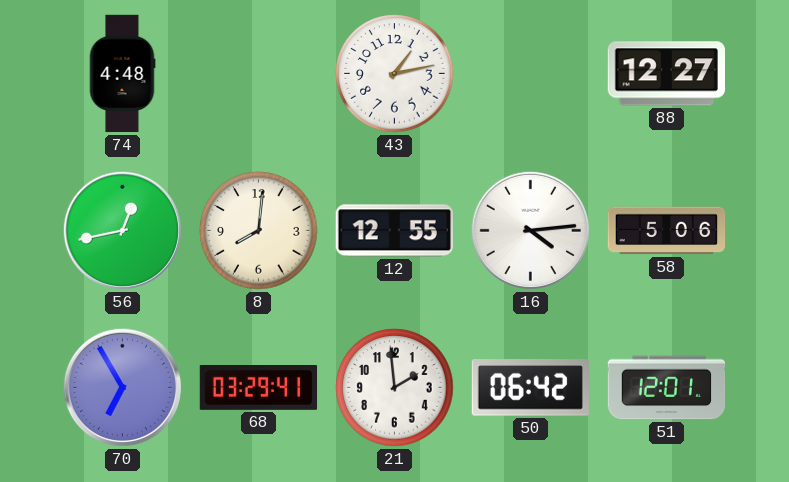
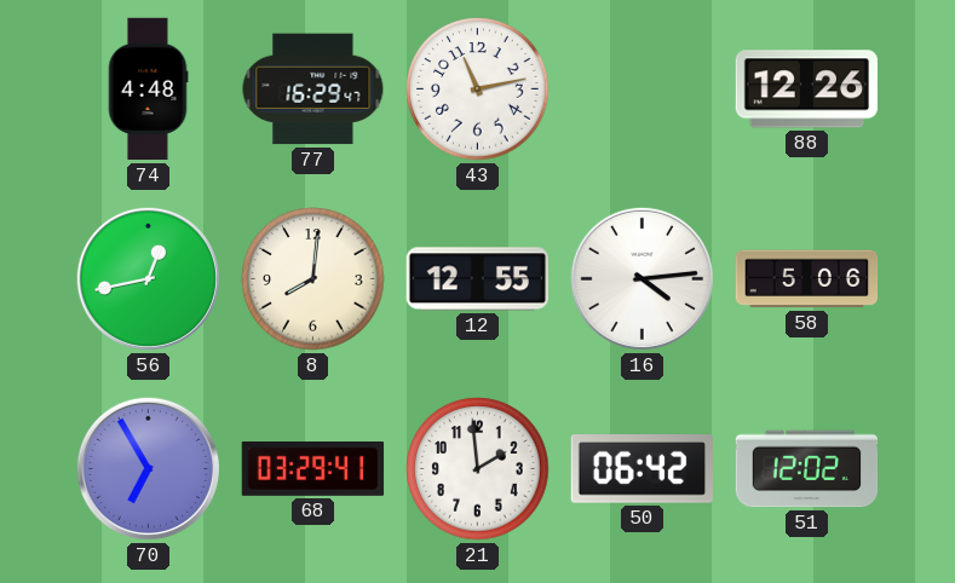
77: none -> 16:29
43: 1:13 -> 11:13
88: 12:27 -> 12:26
51: 12:01 -> 12:02
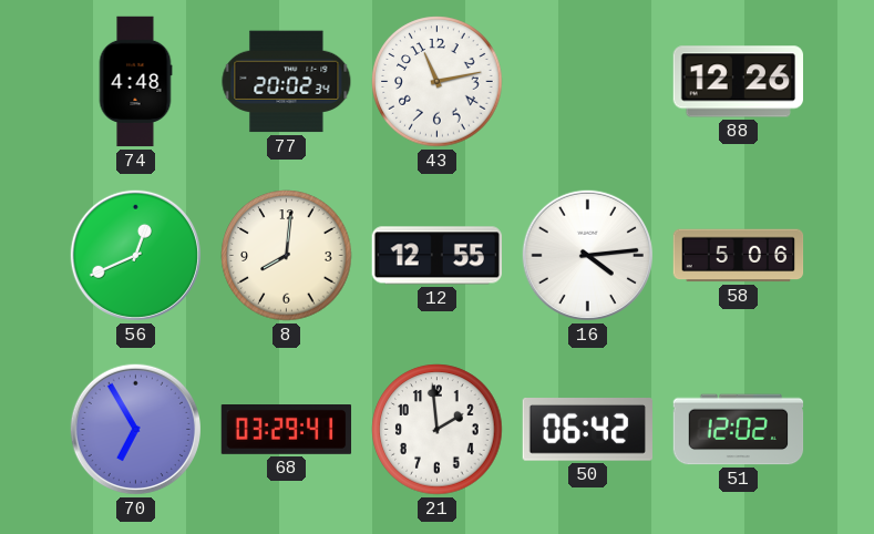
77: 16:29 -> 20:02
56: 12:43 -> 12:41
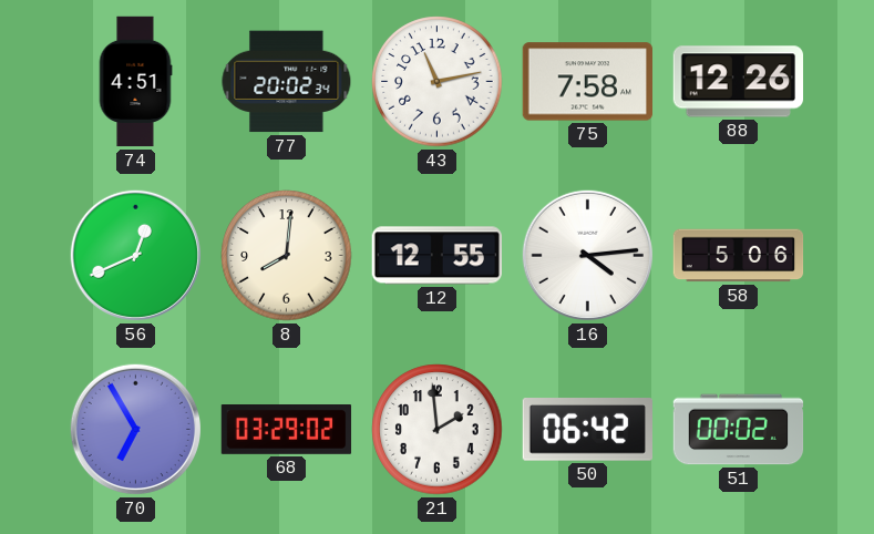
74: 4:48 -> 4:51
75: none -> 7:58
68: 03:29:41 -> 03:29:02
51: 12:02 -> 00:02
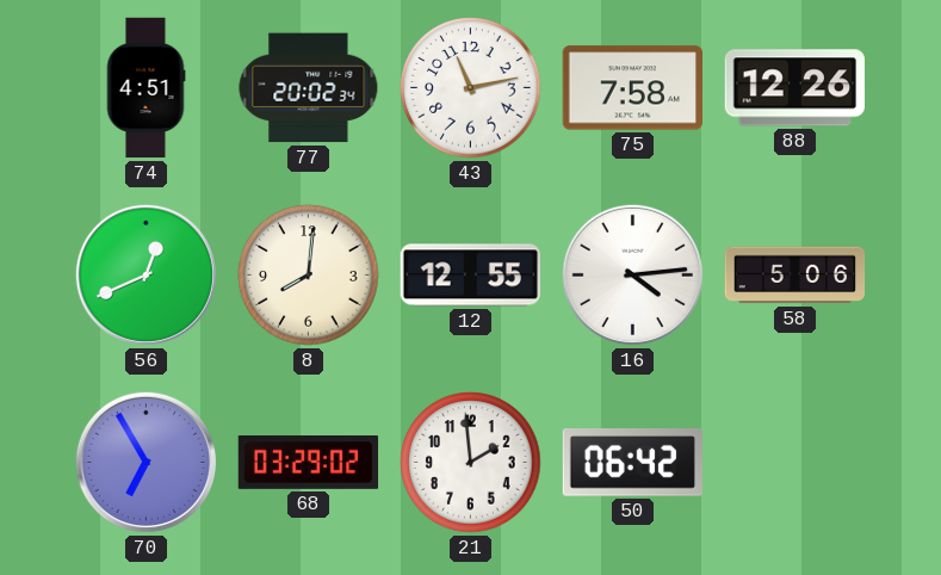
51: 00:02 -> none
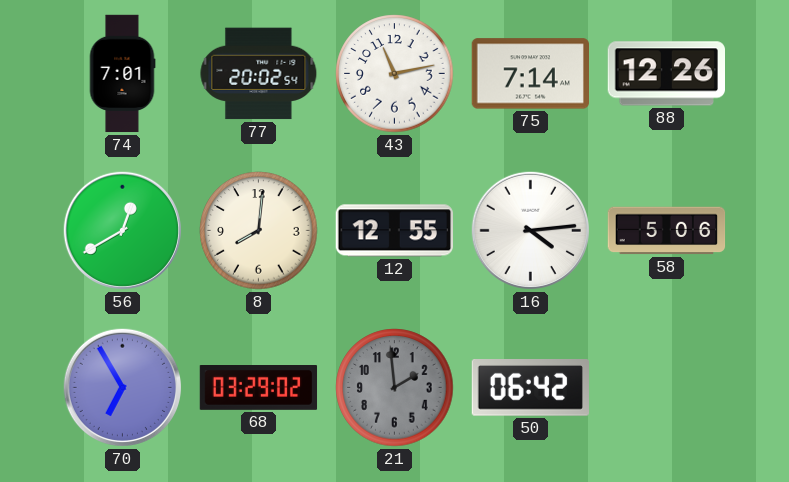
74: 4:51 -> 7:01
77: 20:02:34 -> 20:02:54
75: 7:58 -> 7:14
56: 12:41 -> 12:40
21 dial: white -> grey
